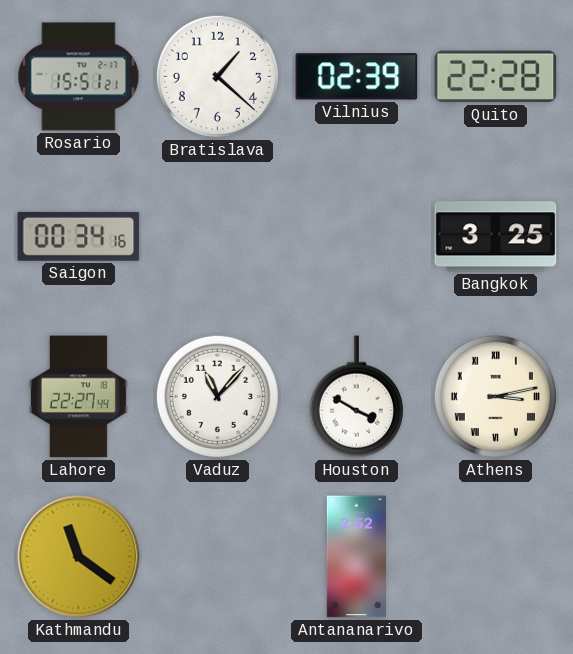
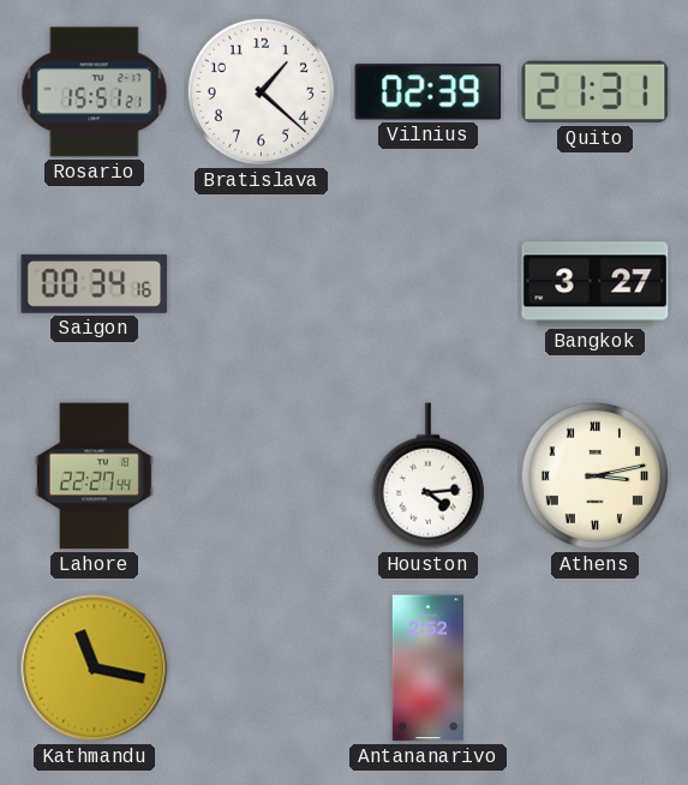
Quito: 22:28 -> 21:31
Bangkok: 3:25 -> 3:27
Vaduz: 11:07 -> none
Houston: 3:50 -> 4:14
Kathmandu: 11:21 -> 11:17
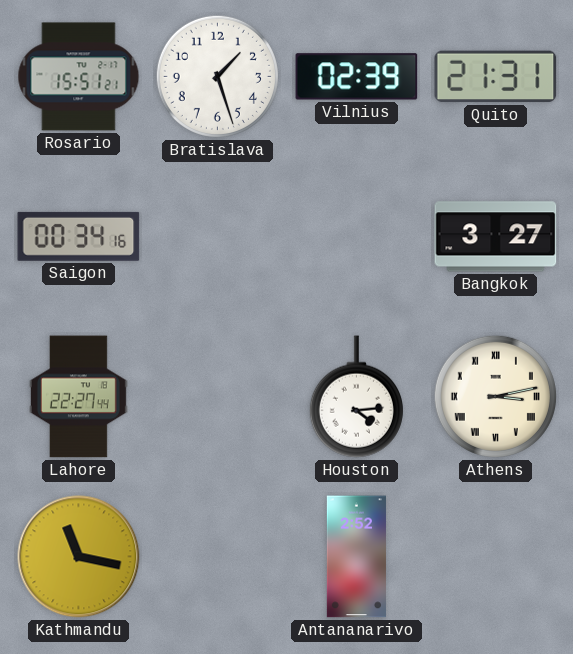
Bratislava: 1:22 -> 1:27
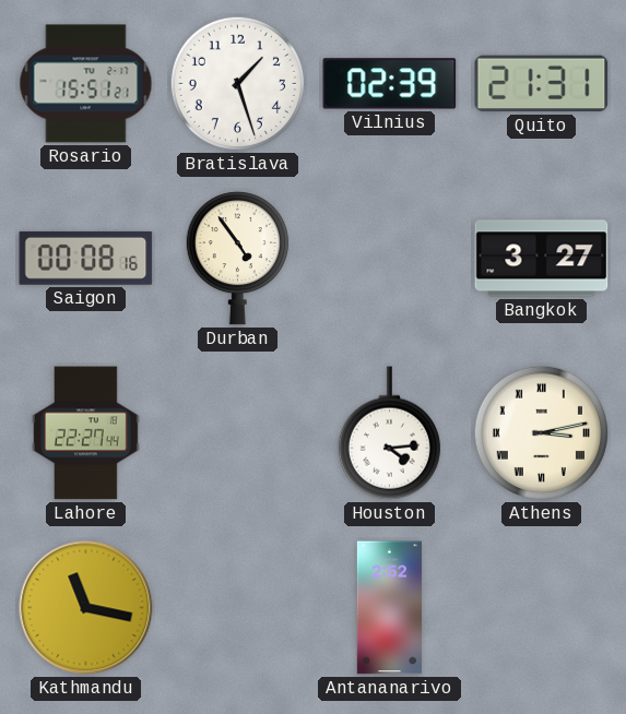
Saigon: 00:34 -> 00:08
Durban: none -> 4:54
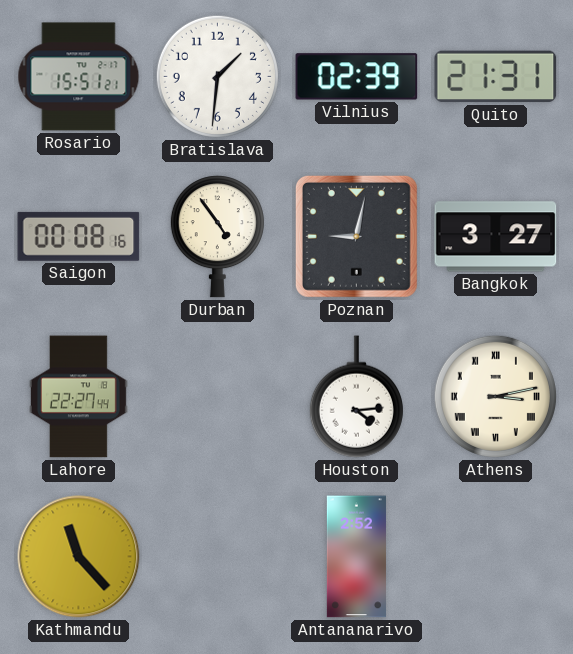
Bratislava: 1:27 -> 1:31
Poznan: none -> 9:02
Kathmandu: 11:17 -> 11:23
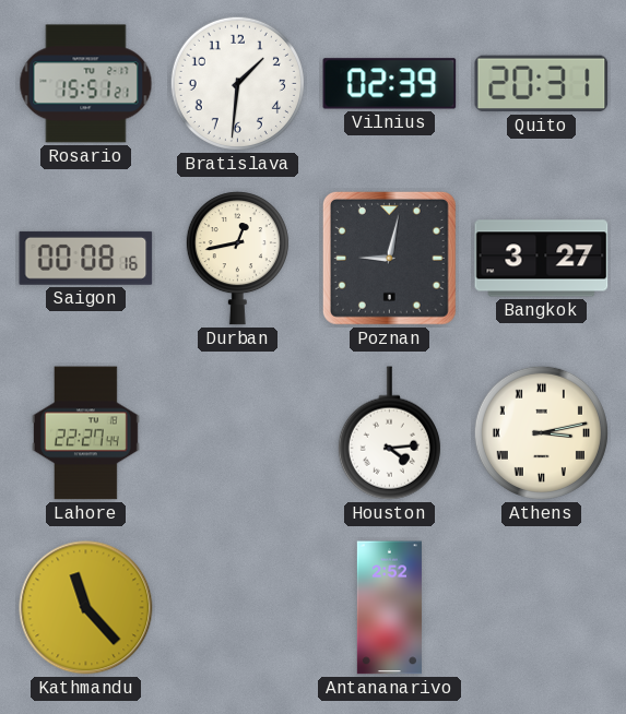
Quito: 21:31 -> 20:31
Durban: 4:54 -> 12:43
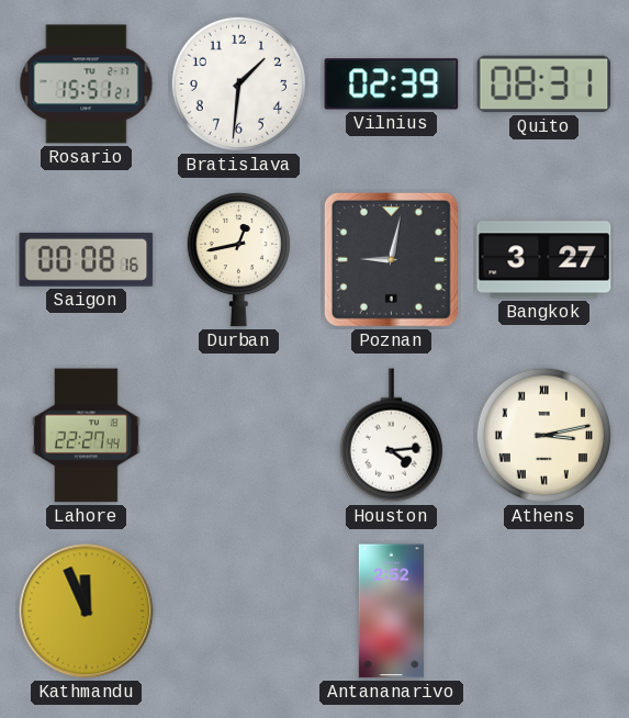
Quito: 20:31 -> 08:31
Kathmandu: 11:23 -> 11:56
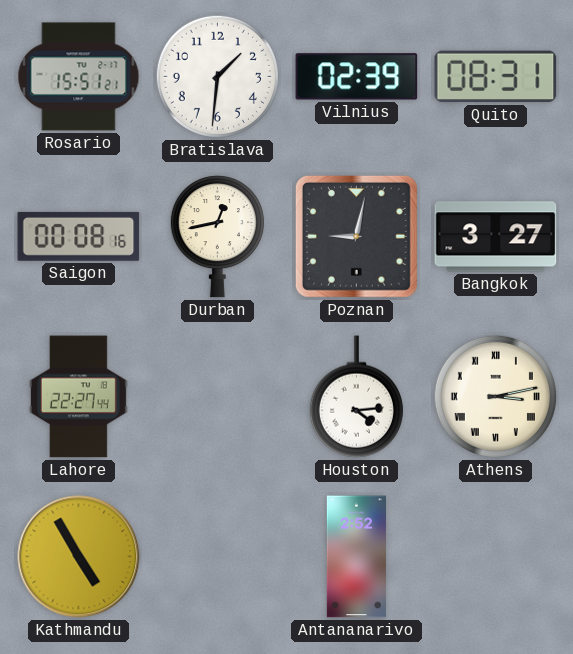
Kathmandu: 11:56 -> 4:55
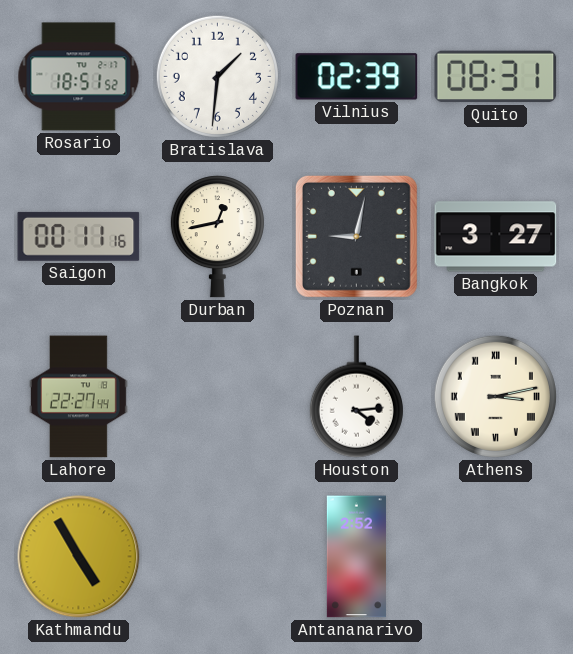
Rosario: 15:51 -> 18:51
Saigon: 00:08 -> 00:11
